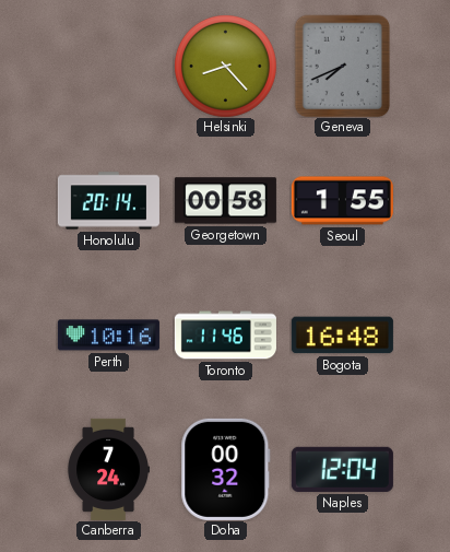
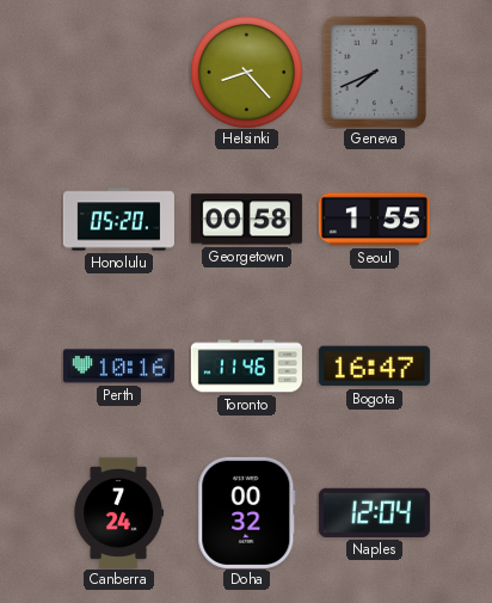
Honolulu: 20:14 -> 05:20
Bogota: 16:48 -> 16:47
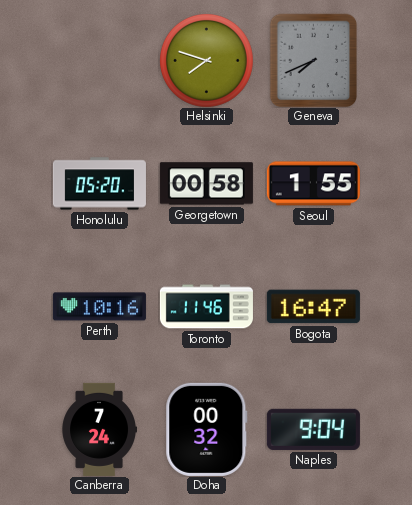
Helsinki: 8:23 -> 7:48
Naples: 12:04 -> 9:04
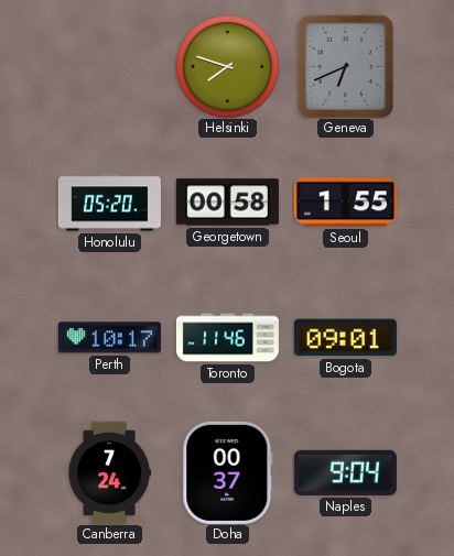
Geneva: 7:41 -> 6:41
Perth: 10:16 -> 10:17
Bogota: 16:47 -> 09:01
Doha: 00:32 -> 00:37
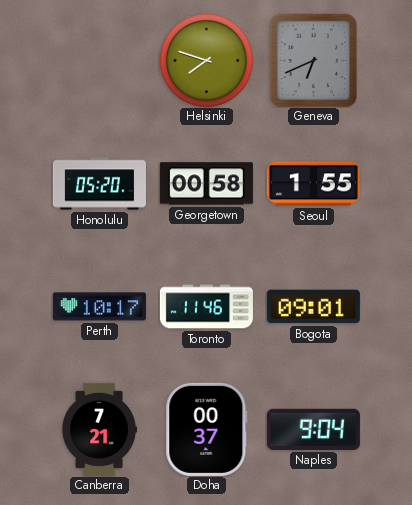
Canberra: 7:24 -> 7:21
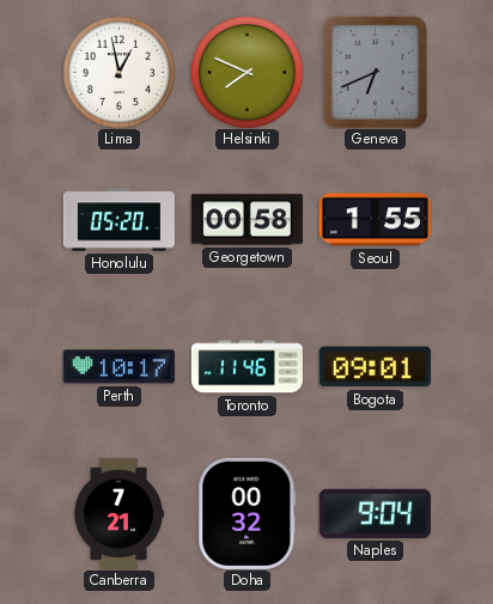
Lima: none -> 12:58
Helsinki: 7:48 -> 7:49
Doha: 00:37 -> 00:32
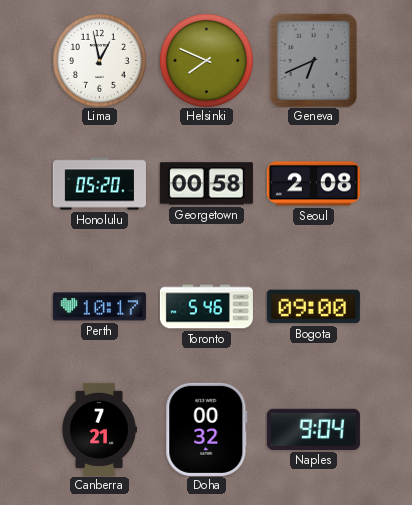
Seoul: 1:55 -> 2:08
Toronto: 11:46 -> 5:46
Bogota: 09:01 -> 09:00
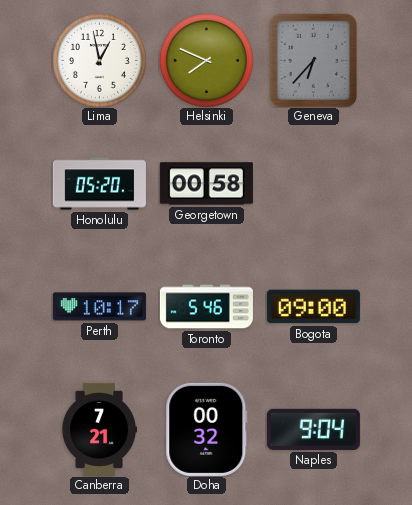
Geneva: 6:41 -> 6:37
Seoul: 2:08 -> none
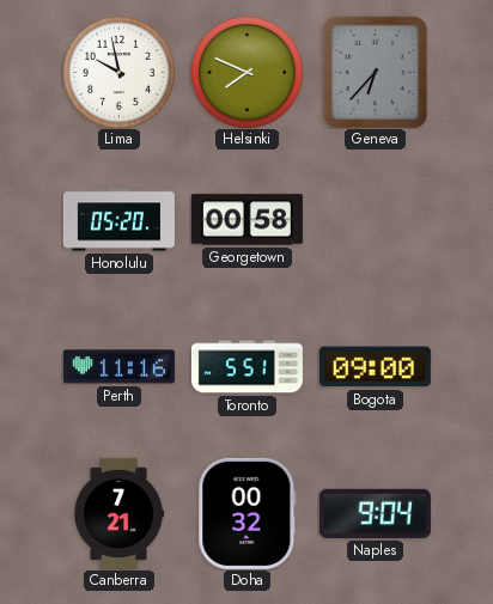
Lima: 12:58 -> 9:58
Perth: 10:17 -> 11:16
Toronto: 5:46 -> 5:51
